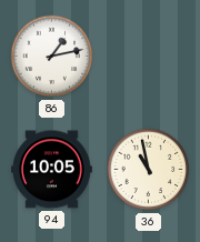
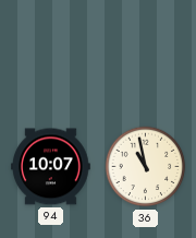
86: 1:13 -> none
94: 10:05 -> 10:07
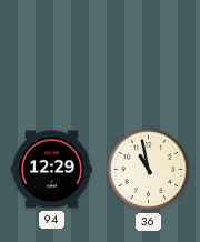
94: 10:07 -> 12:29
